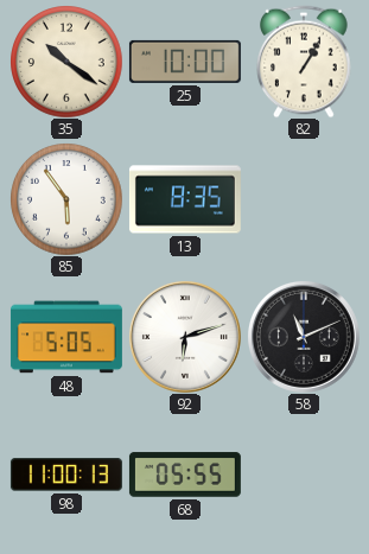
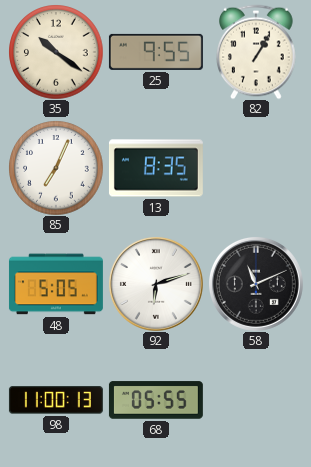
25: 10:00 -> 9:55
85: 5:54 -> 7:04
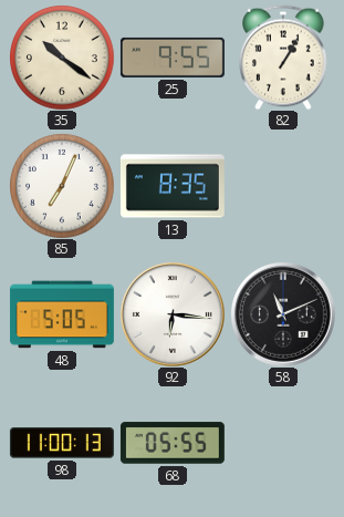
92: 6:12 -> 6:16
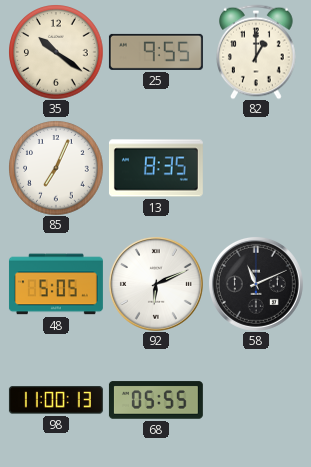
82: 1:05 -> 1:00
92: 6:16 -> 6:11
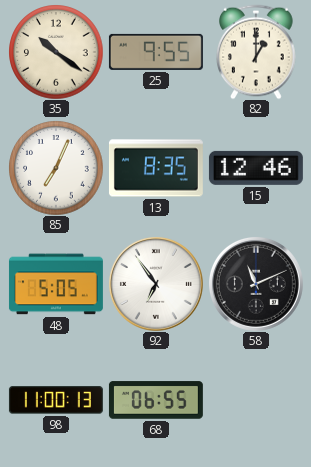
15: none -> 12:46
92: 6:11 -> 6:54
68: 05:55 -> 06:55
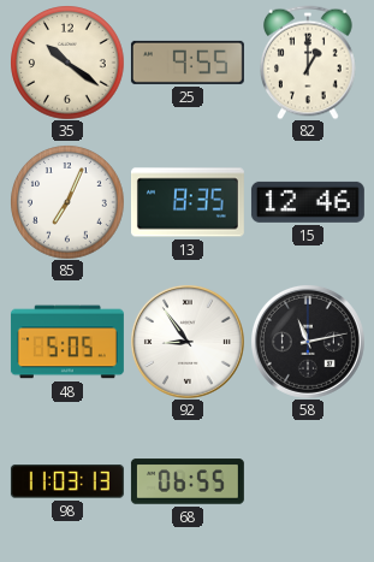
92: 6:54 -> 8:54
58: 11:11 -> 11:13
98: 11:00 -> 11:03
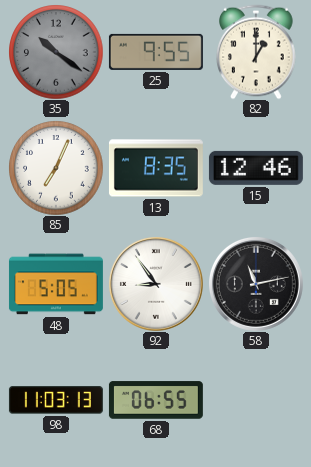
35 dial: cream -> grey
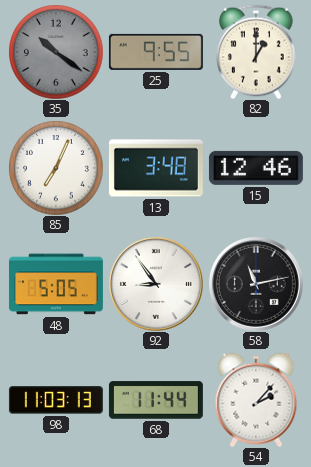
13: 8:35 -> 3:48
68: 06:55 -> 11:44
54: none -> 2:07
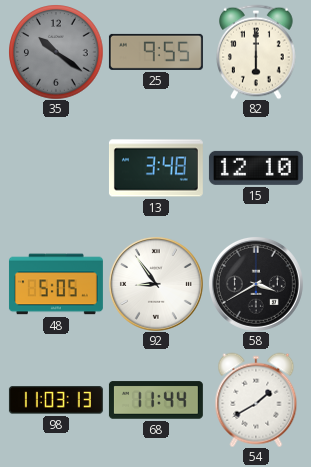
82: 1:00 -> 6:00
85: 7:04 -> none
15: 12:46 -> 12:10
58: 11:13 -> 3:40
54: 2:07 -> 1:40
